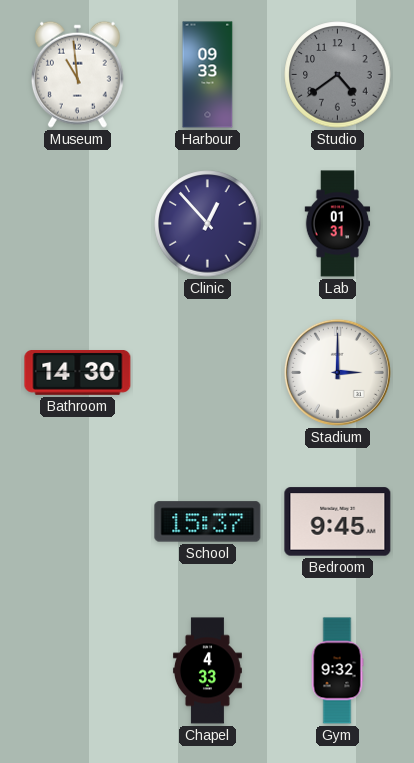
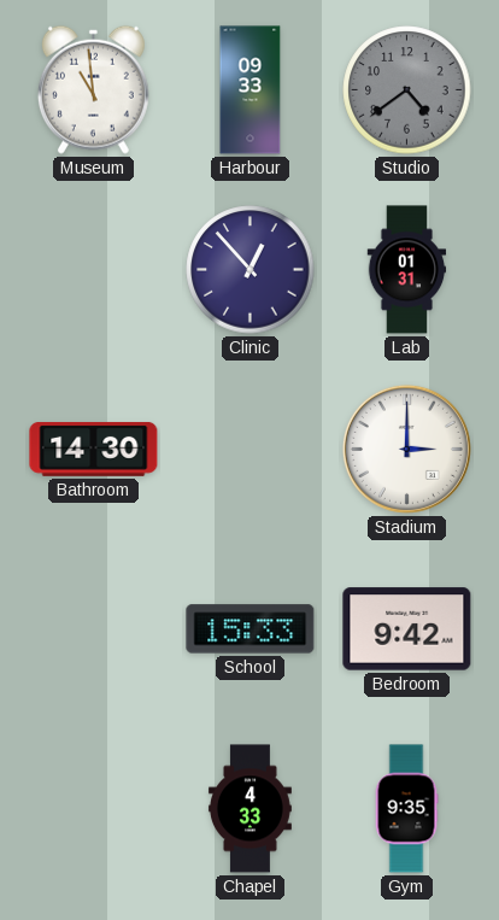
School: 15:37 -> 15:33
Bedroom: 9:45 -> 9:42
Gym: 9:32 -> 9:35
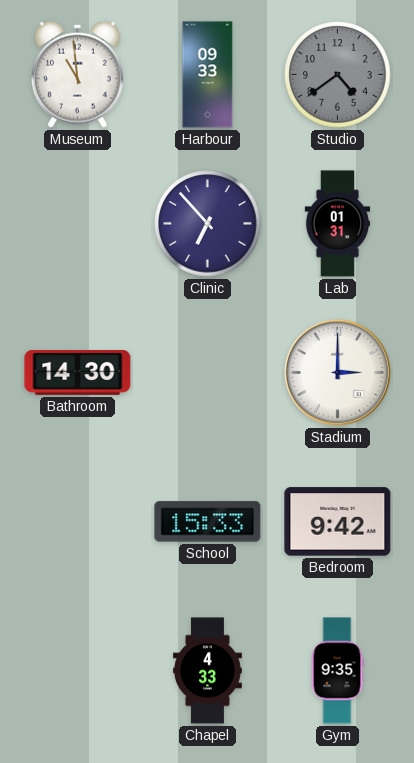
Clinic: 12:53 -> 6:53
